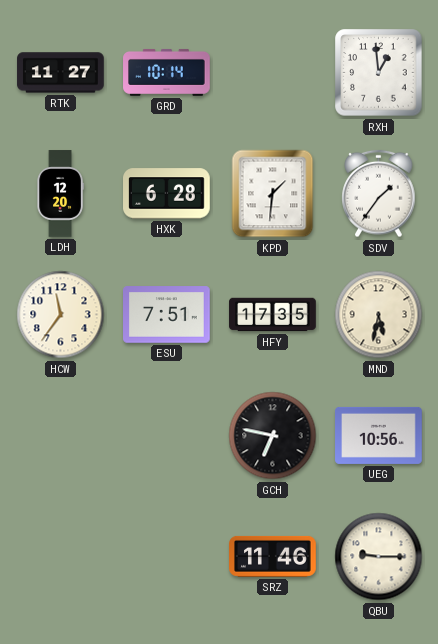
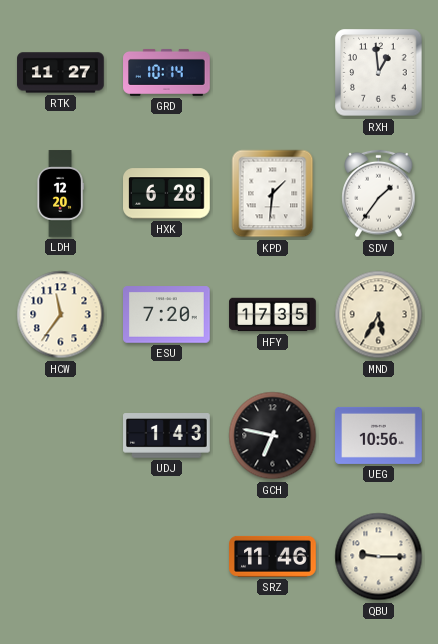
ESU: 7:51 -> 7:20
MND: 5:32 -> 5:35
UDJ: none -> 1:43
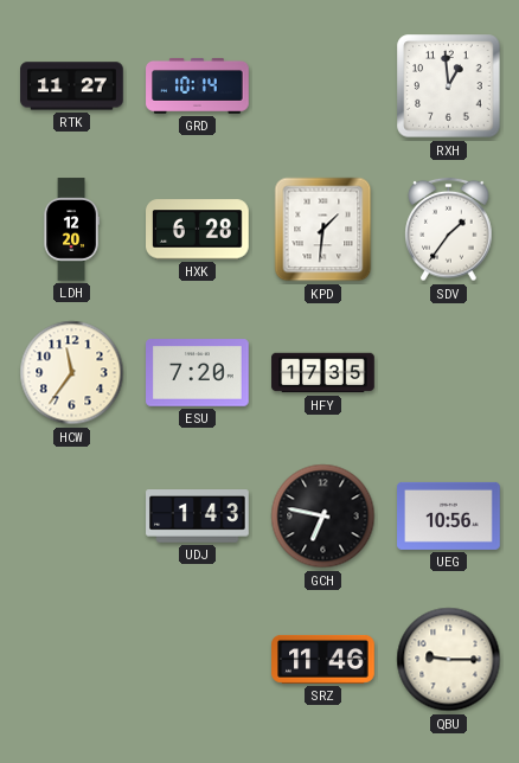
MND: 5:35 -> none
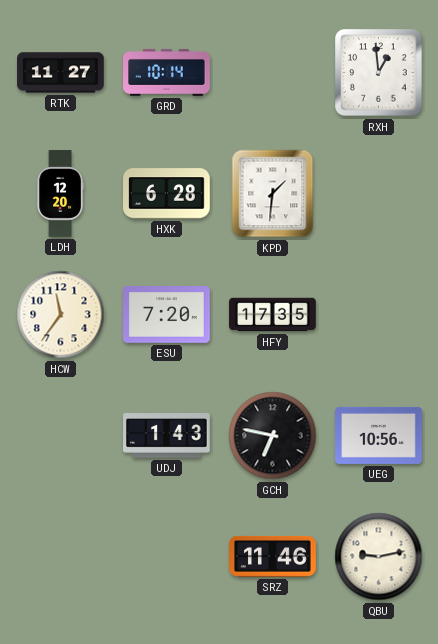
SDV: 1:36 -> none
QBU: 9:15 -> 9:13
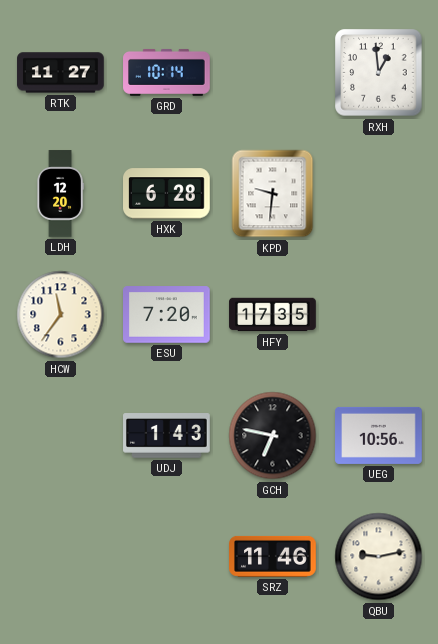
KPD: 1:31 -> 9:31
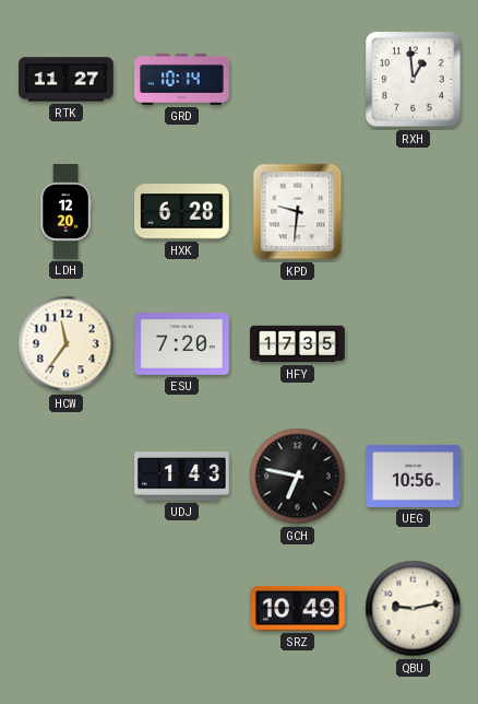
SRZ: 11:46 -> 10:49
